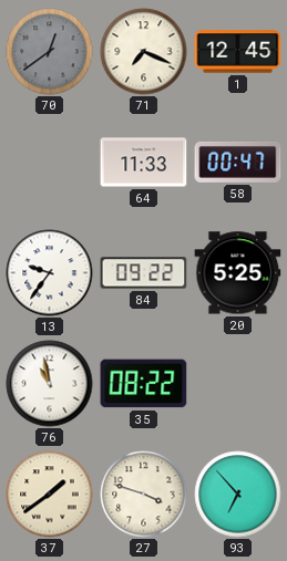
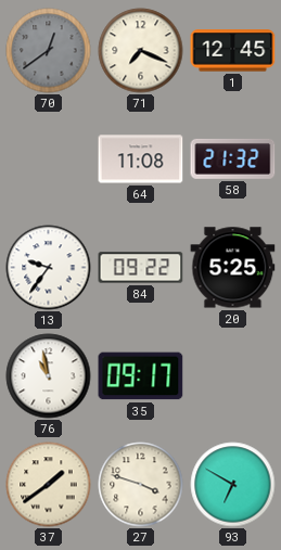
64: 11:33 -> 11:08
58: 00:47 -> 21:32
35: 08:22 -> 09:17
93: 6:53 -> 6:50
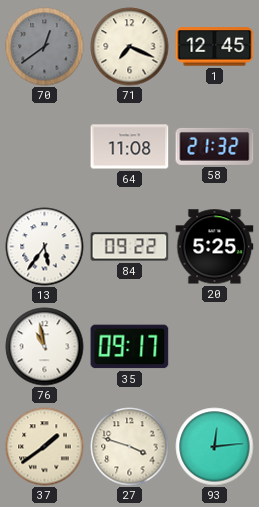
13: 9:36 -> 5:36
93: 6:50 -> 12:14
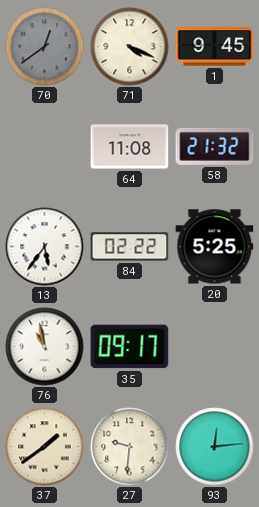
71: 7:19 -> 4:19
1: 12:45 -> 9:45
84: 09:22 -> 02:22
27: 3:48 -> 9:31
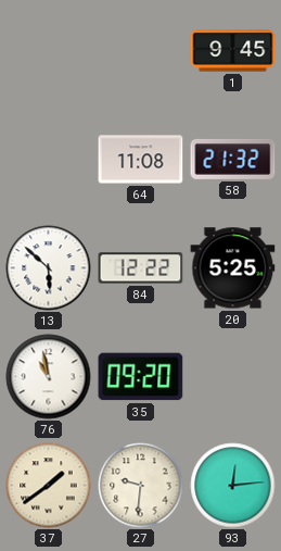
70: 12:39 -> none
71: 4:19 -> none
13: 5:36 -> 5:52
84: 02:22 -> 12:22
35: 09:17 -> 09:20
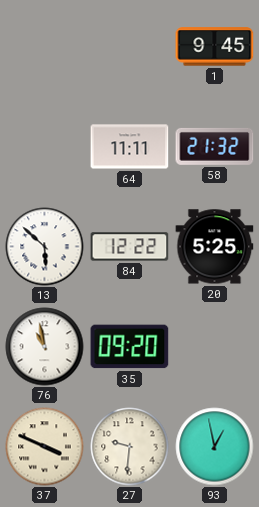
64: 11:08 -> 11:11
37: 1:39 -> 3:49
93: 12:14 -> 12:58
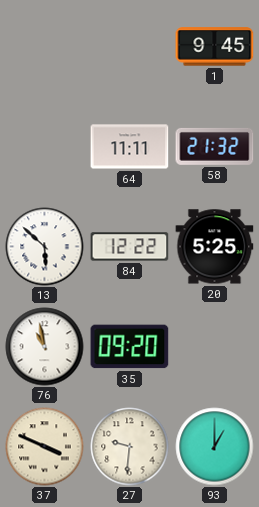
93: 12:58 -> 1:00
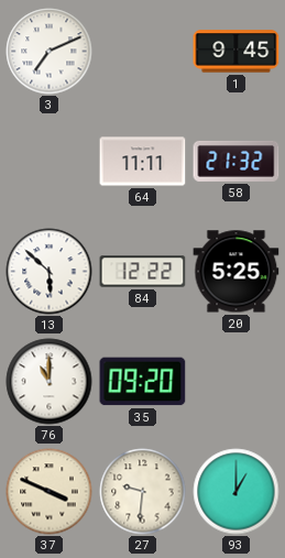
3: none -> 7:11
76: 10:58 -> 11:00
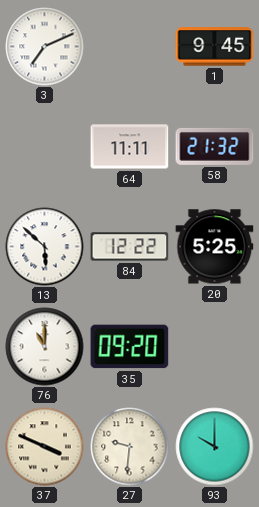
93: 1:00 -> 10:00
